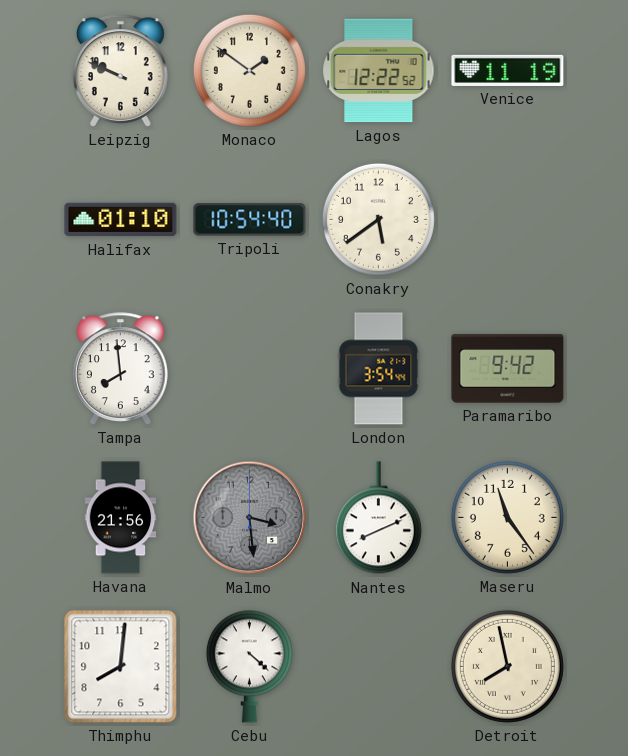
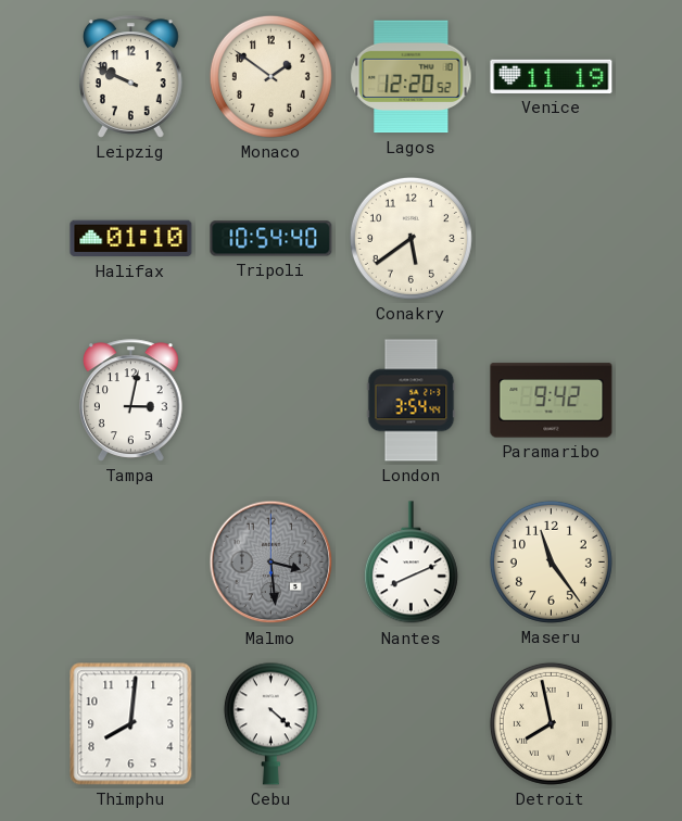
Lagos: 12:22 -> 12:20
Tampa: 7:59 -> 3:02
Havana: 21:56 -> none
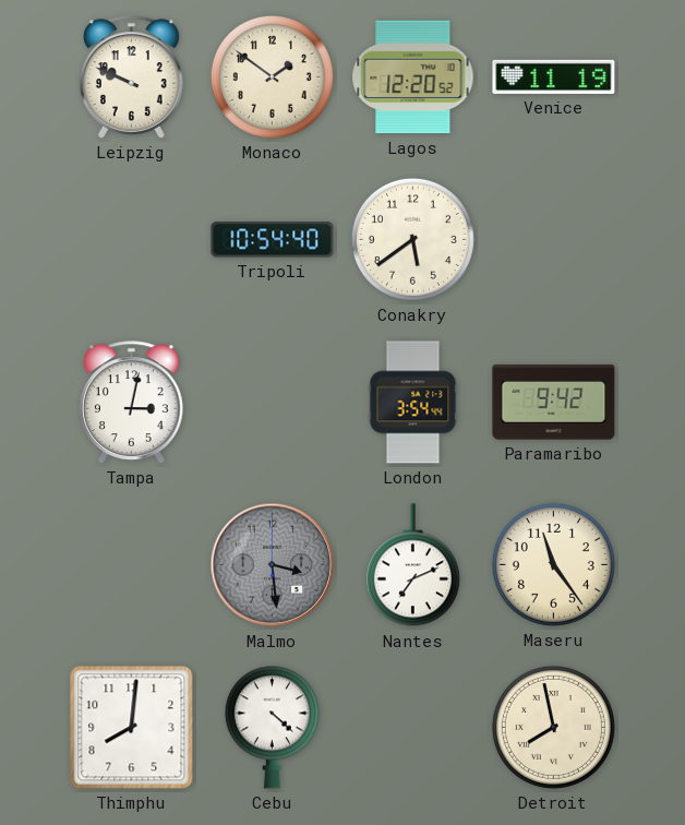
Halifax: 01:10 -> none
Nantes: 8:11 -> 7:11
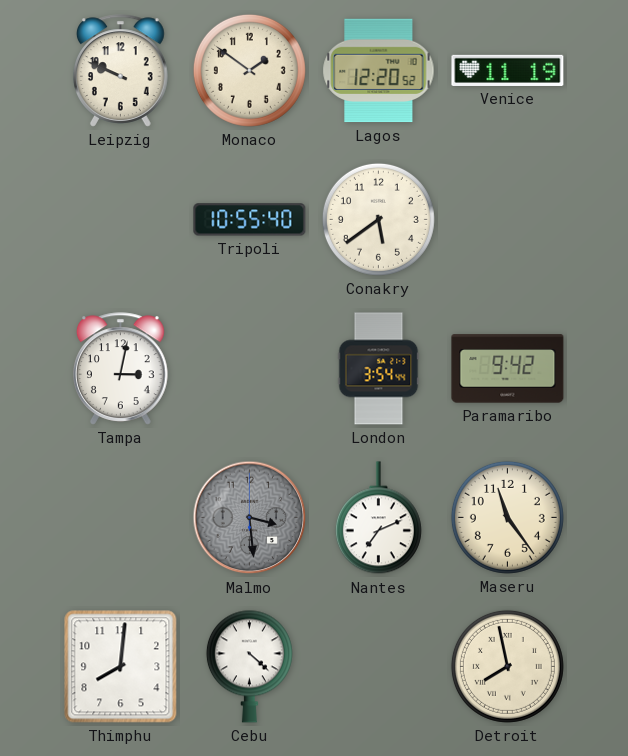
Tripoli: 10:54 -> 10:55
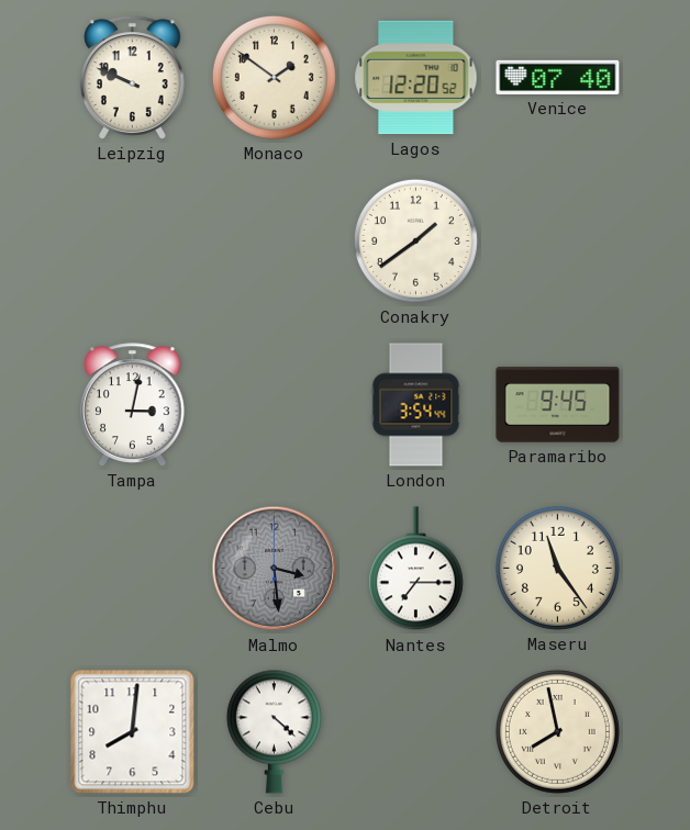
Venice: 11:19 -> 07:40
Tripoli: 10:55 -> none
Conakry: 5:39 -> 1:39
Paramaribo: 9:42 -> 9:45
Nantes: 7:11 -> 7:15
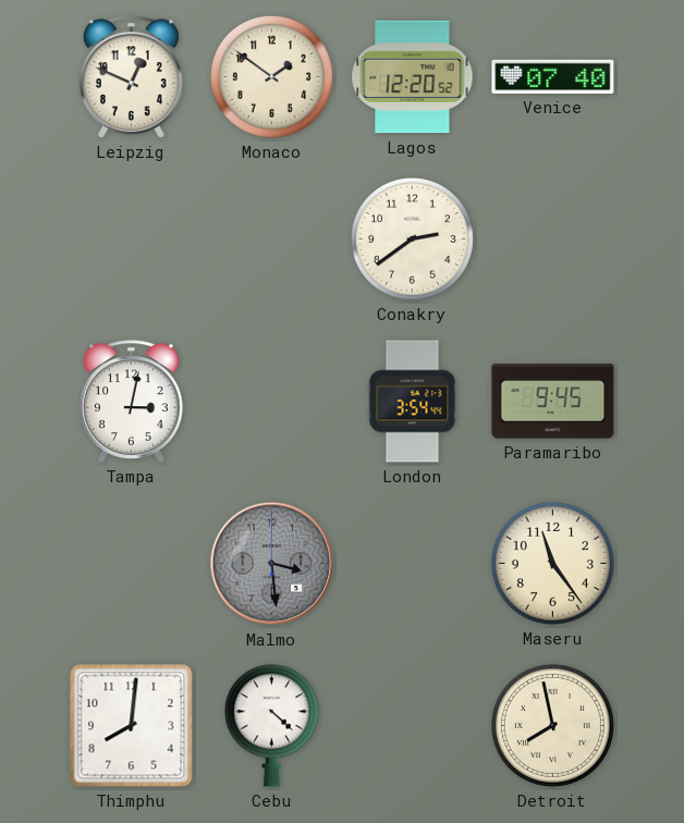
Leipzig: 9:49 -> 12:49
Conakry: 1:39 -> 2:39
Nantes: 7:15 -> none
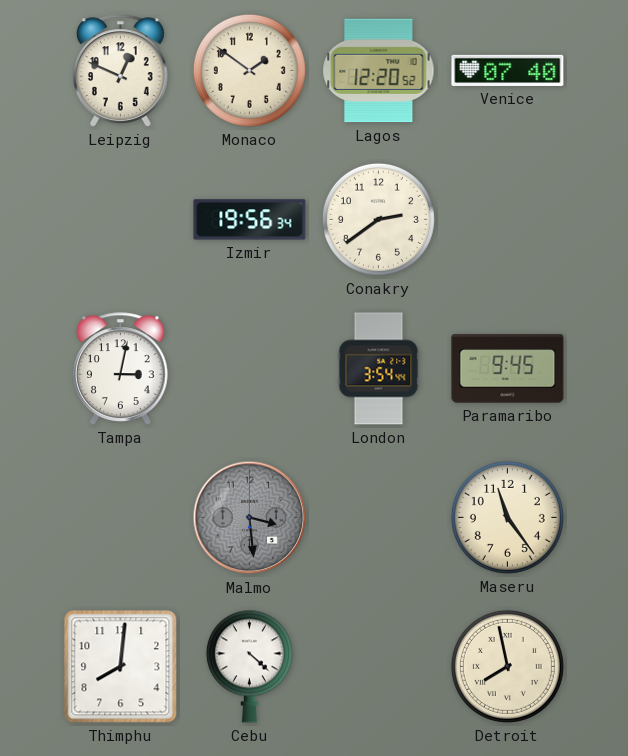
Izmir: none -> 19:56
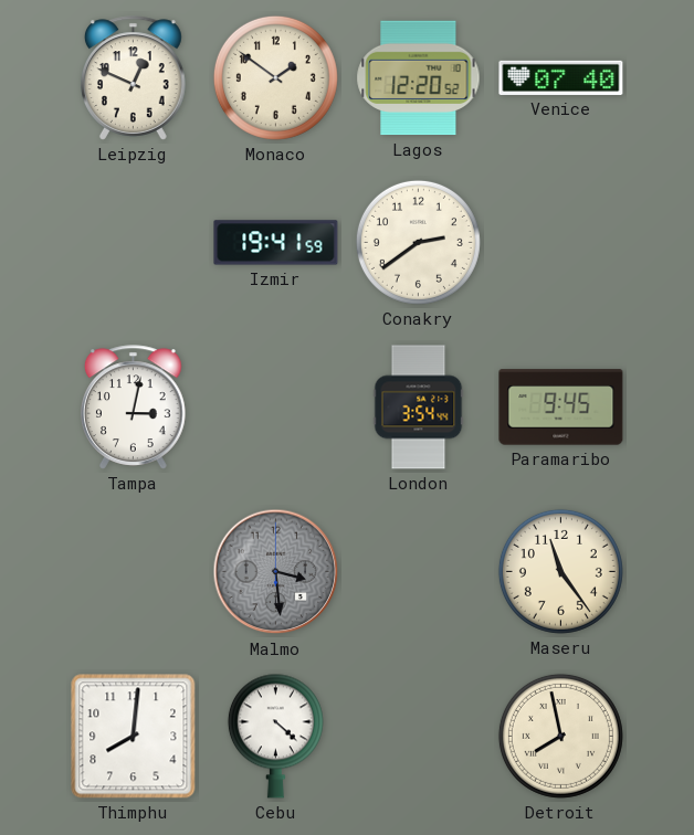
Izmir: 19:56 -> 19:41
